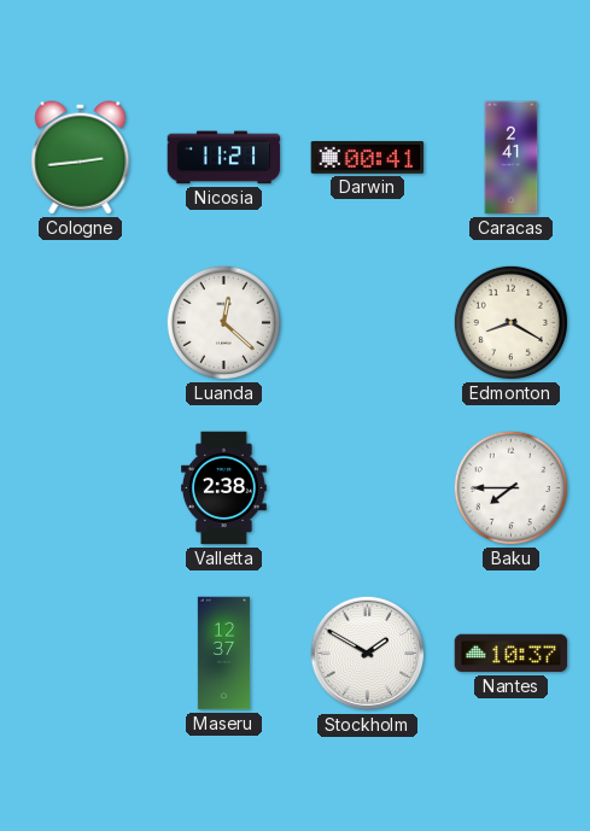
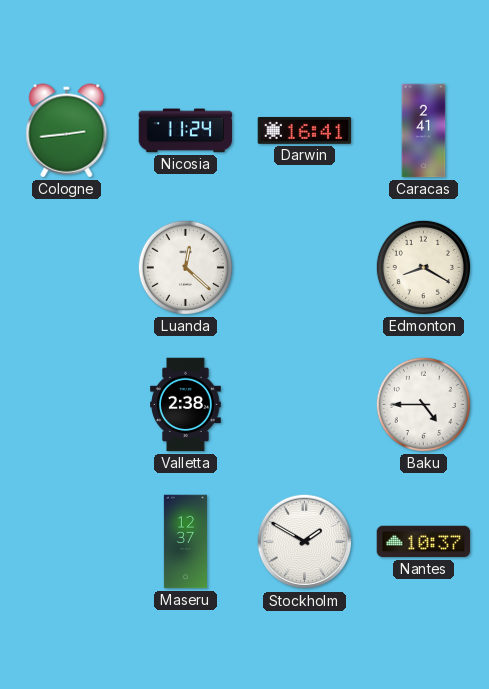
Nicosia: 11:21 -> 11:24
Darwin: 00:41 -> 16:41
Baku: 7:45 -> 4:45
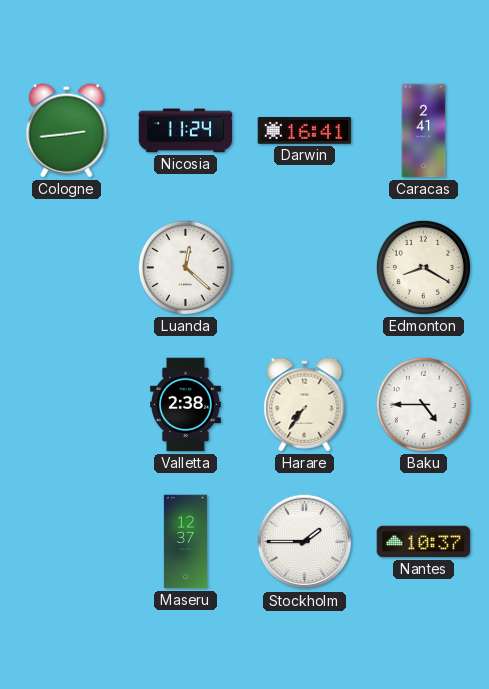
Harare: none -> 7:36
Stockholm: 1:50 -> 1:45
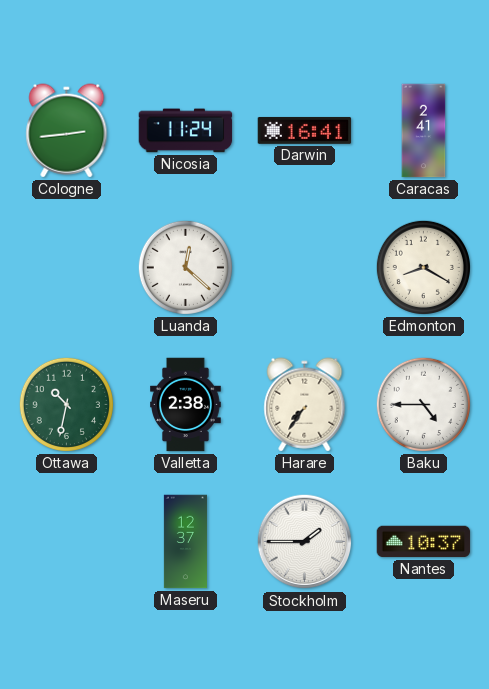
Ottawa: none -> 10:32
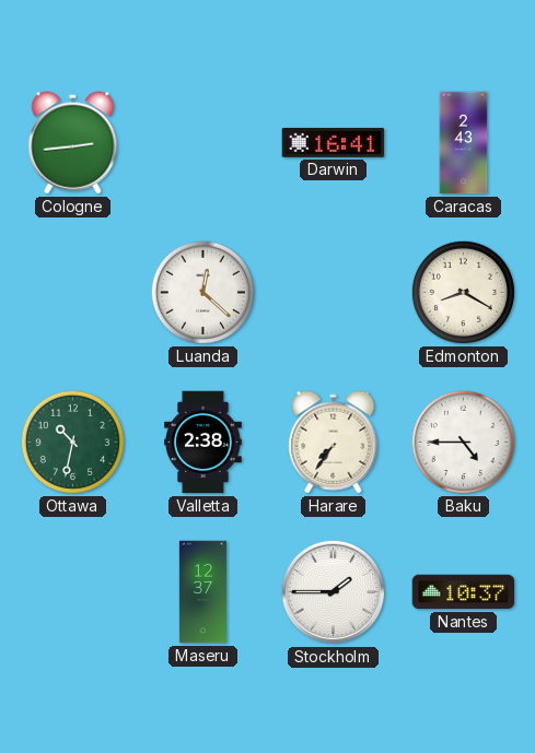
Nicosia: 11:24 -> none
Caracas: 2:41 -> 2:43
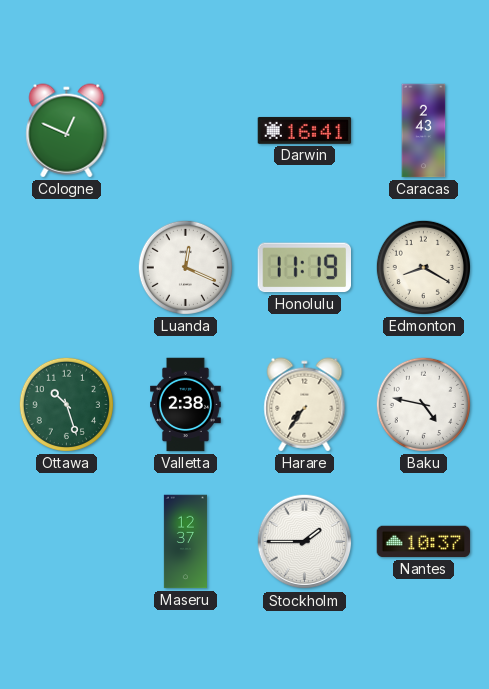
Cologne: 2:44 -> 12:49
Luanda: 12:22 -> 12:19
Honolulu: none -> 11:19
Ottawa: 10:32 -> 10:27
Baku: 4:45 -> 4:47
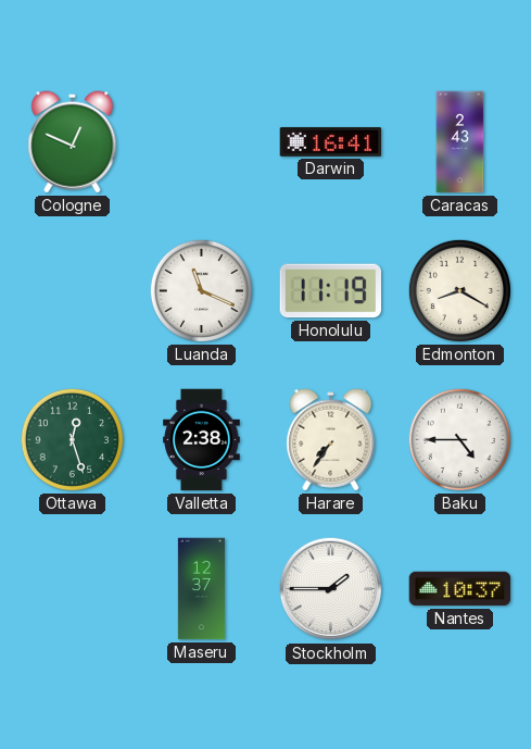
Luanda: 12:19 -> 11:19
Ottawa: 10:27 -> 12:27
Baku: 4:47 -> 4:45
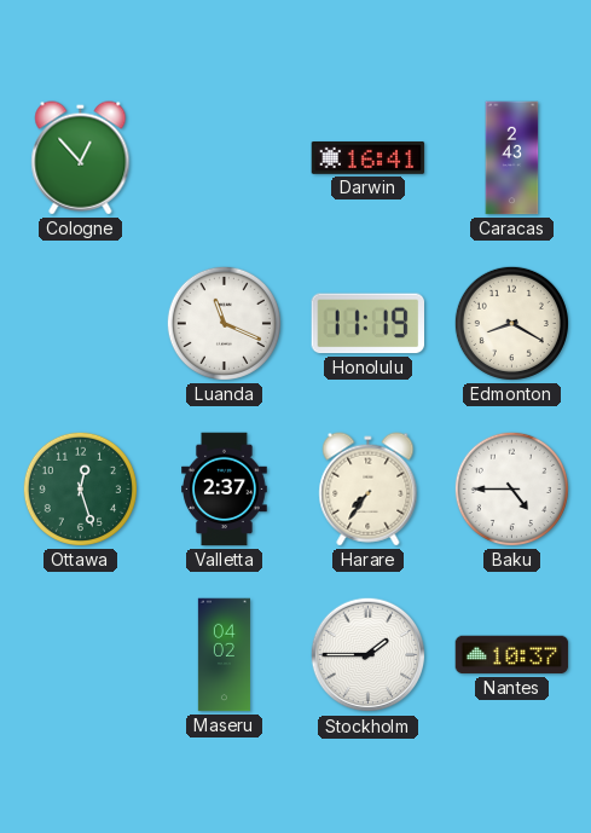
Cologne: 12:49 -> 12:53
Valletta: 2:38 -> 2:37
Maseru: 12:37 -> 04:02
